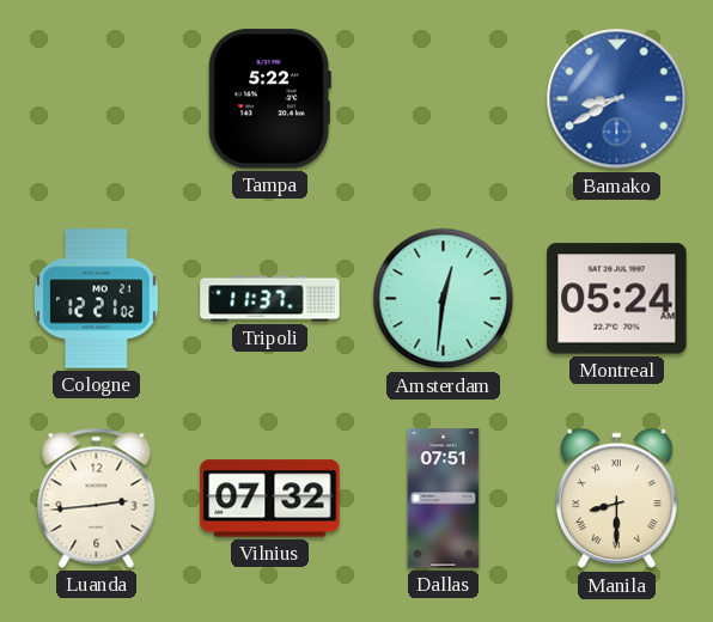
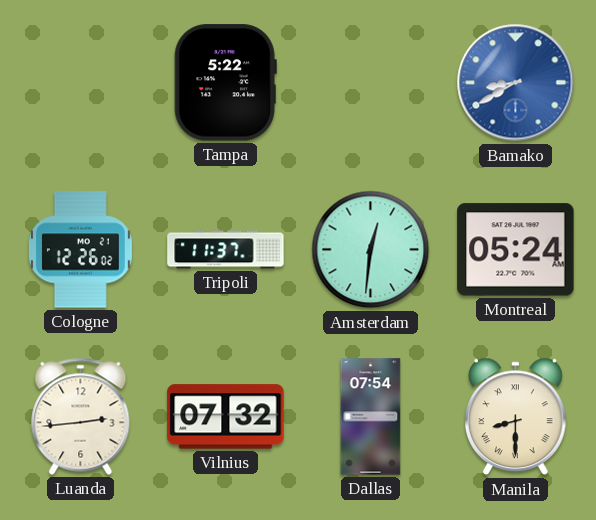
Cologne: 12:21 -> 12:26
Dallas: 07:51 -> 07:54
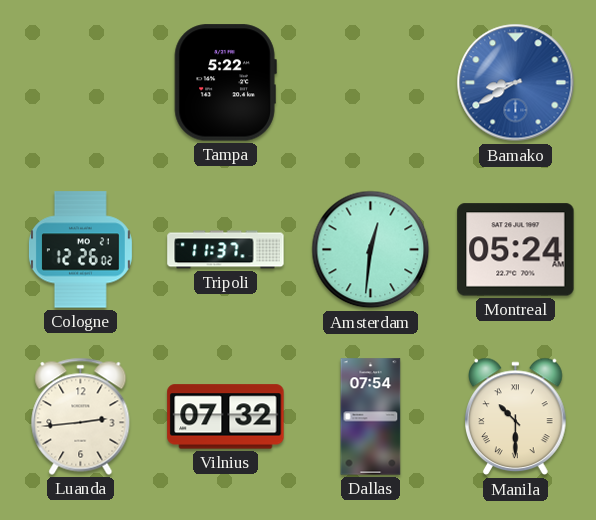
Manila: 8:30 -> 10:30
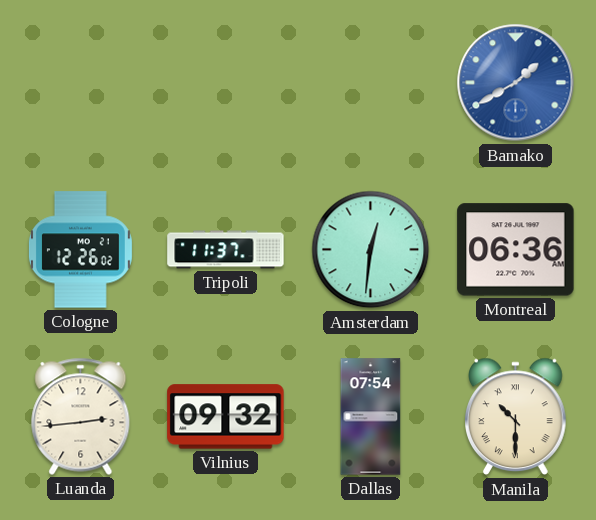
Tampa: 5:22 -> none
Bamako: 8:40 -> 1:40
Montreal: 05:24 -> 06:36
Vilnius: 07:32 -> 09:32
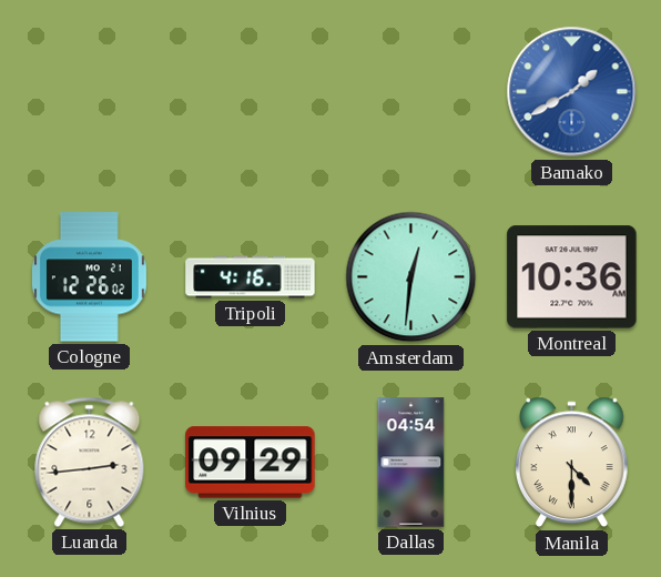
Tripoli: 11:37 -> 4:16
Montreal: 06:36 -> 10:36
Vilnius: 09:32 -> 09:29
Dallas: 07:54 -> 04:54
Manila: 10:30 -> 4:30
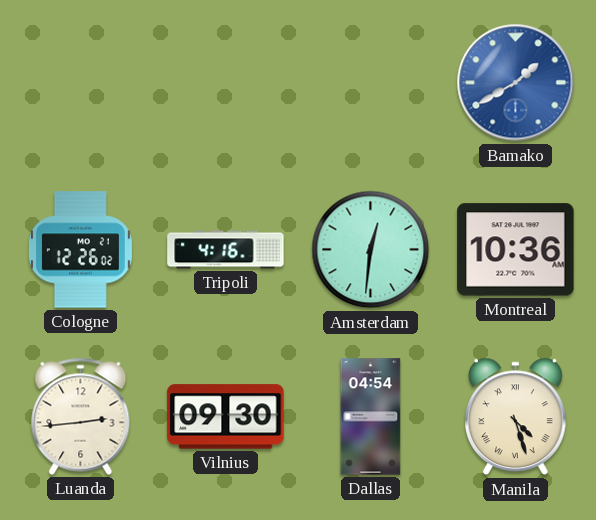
Vilnius: 09:29 -> 09:30
Manila: 4:30 -> 4:27
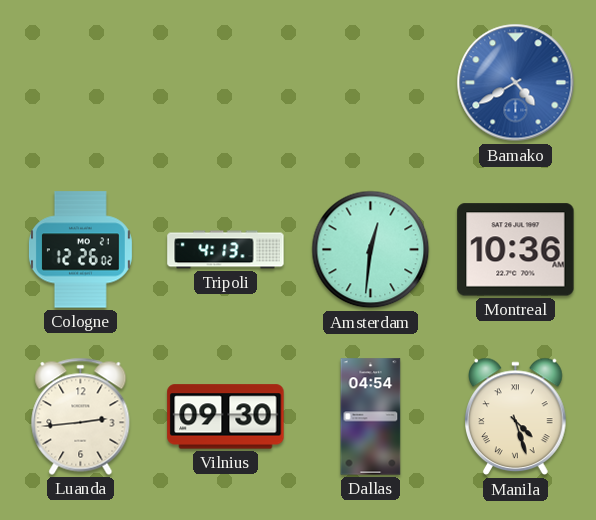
Bamako: 1:40 -> 4:40
Tripoli: 4:16 -> 4:13
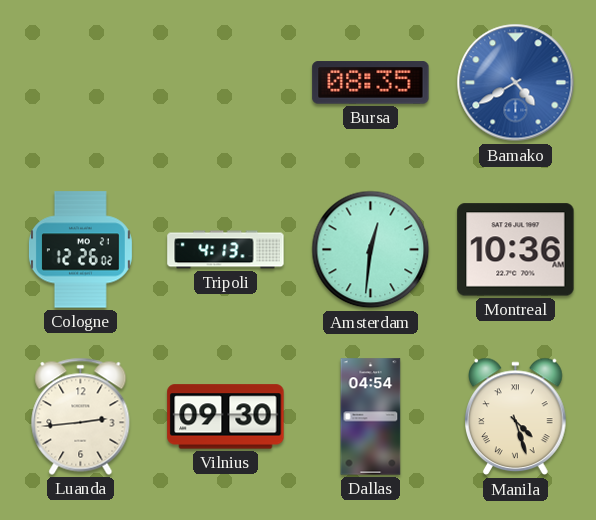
Bursa: none -> 08:35
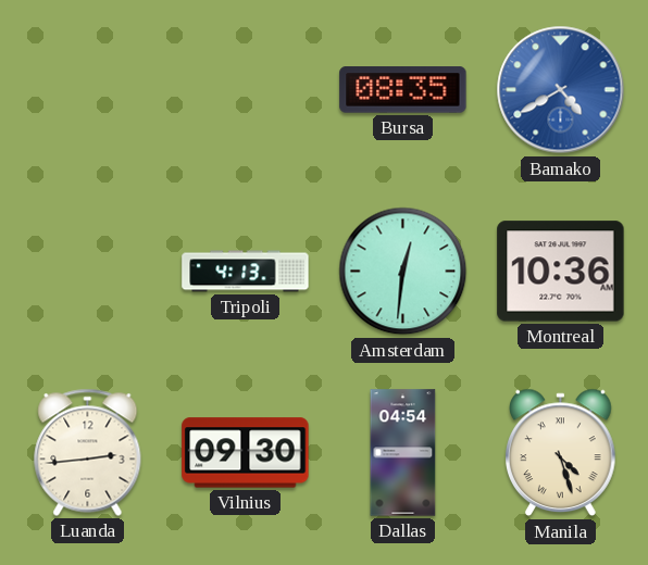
Cologne: 12:26 -> none
